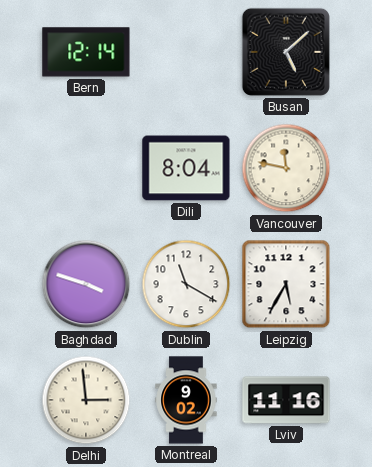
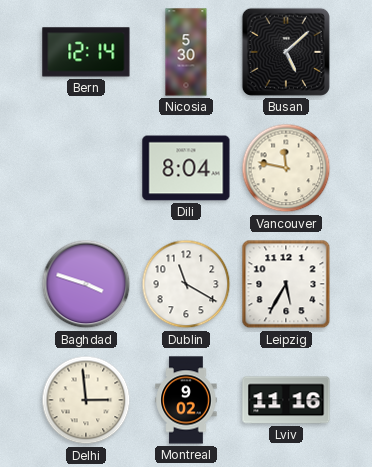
Nicosia: none -> 5:30
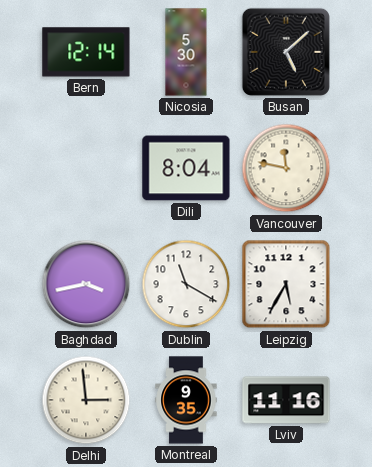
Baghdad: 3:48 -> 3:43
Montreal: 9:02 -> 9:35
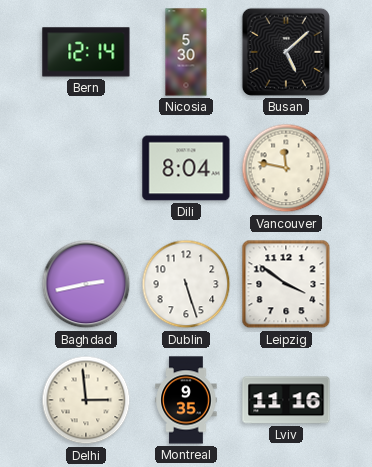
Baghdad: 3:43 -> 2:43
Dublin: 11:20 -> 5:27
Leipzig: 5:35 -> 3:51
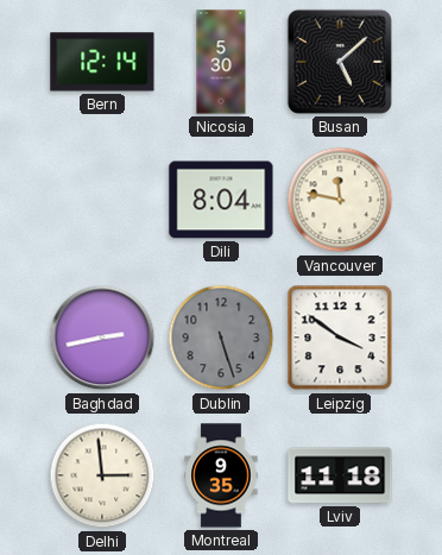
Dublin dial: white -> grey
Lviv: 11:16 -> 11:18
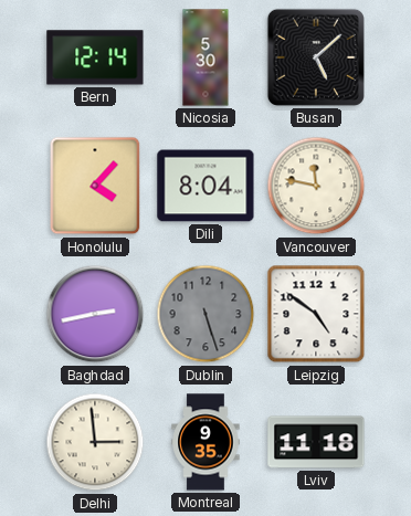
Honolulu: none -> 4:07
Leipzig: 3:51 -> 4:51
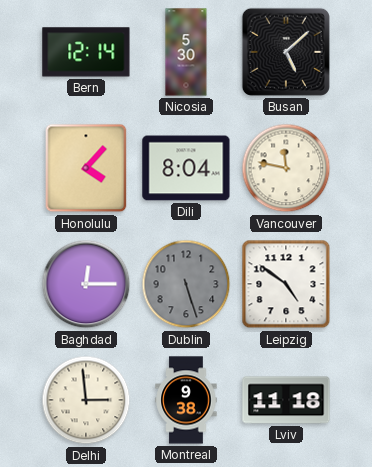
Baghdad: 2:43 -> 12:15
Montreal: 9:35 -> 9:38
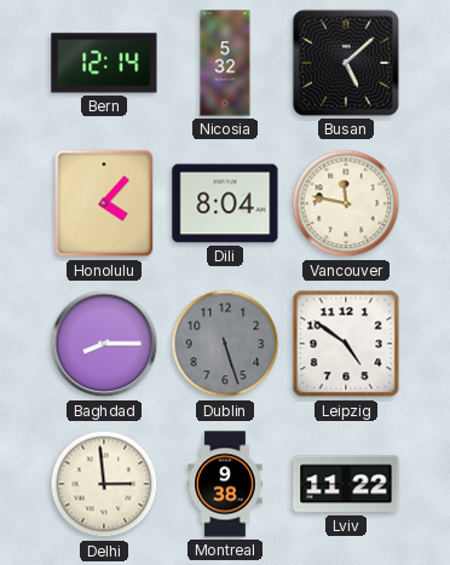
Nicosia: 5:30 -> 5:32
Baghdad: 12:15 -> 8:15
Lviv: 11:18 -> 11:22
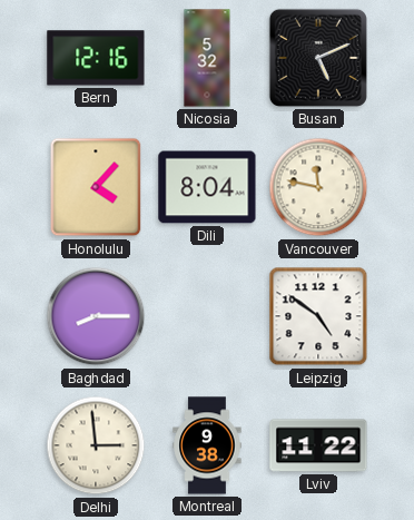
Bern: 12:14 -> 12:16
Busan: 5:08 -> 5:11
Dublin: 5:27 -> none
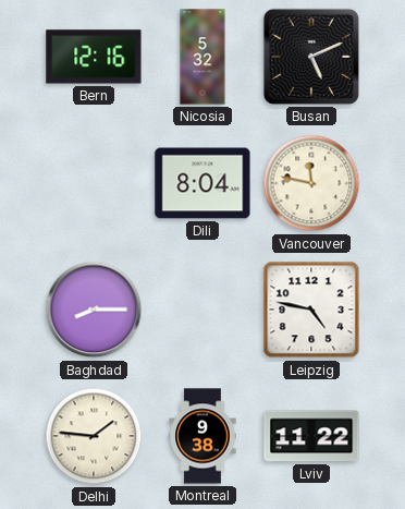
Honolulu: 4:07 -> none
Leipzig: 4:51 -> 4:47
Delhi: 2:59 -> 1:46
